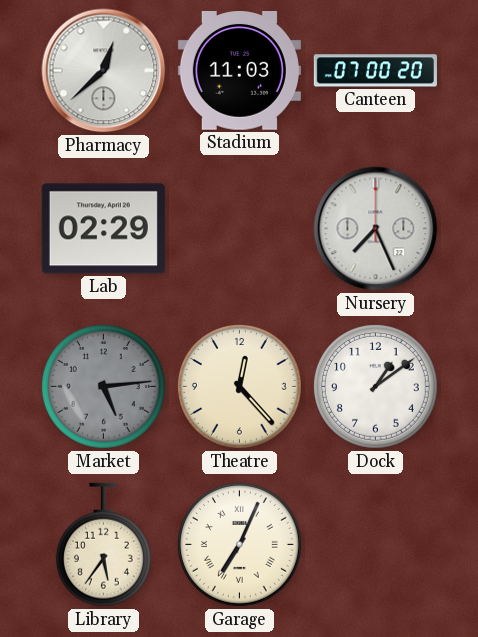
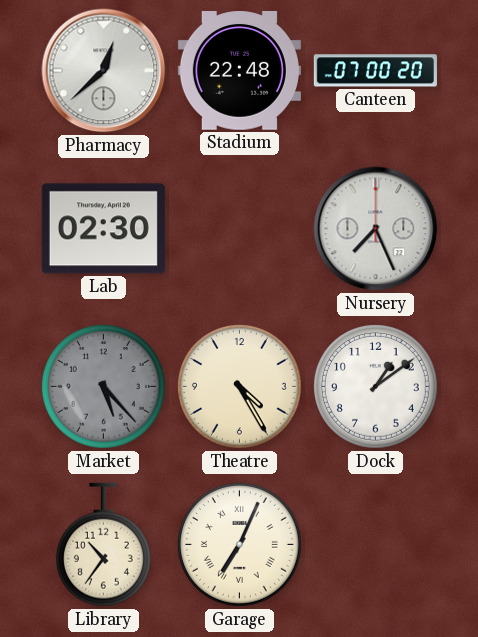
Stadium: 11:03 -> 22:48
Lab: 02:29 -> 02:30
Market: 5:14 -> 5:23
Theatre: 12:23 -> 4:25
Library: 5:36 -> 10:36
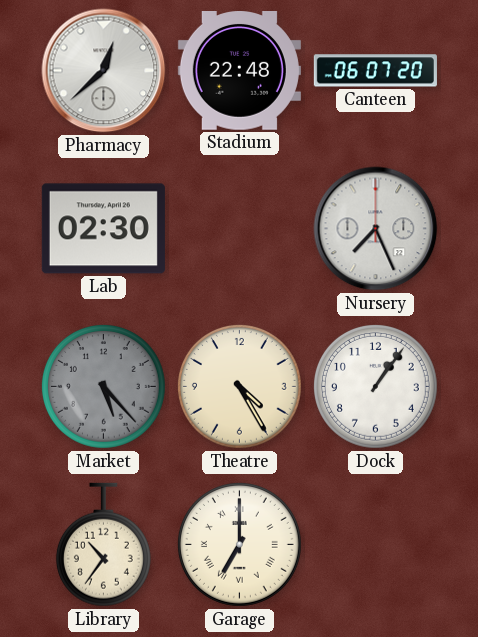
Canteen: 07:00 -> 06:07
Dock: 1:09 -> 1:06
Garage: 7:04 -> 7:00
